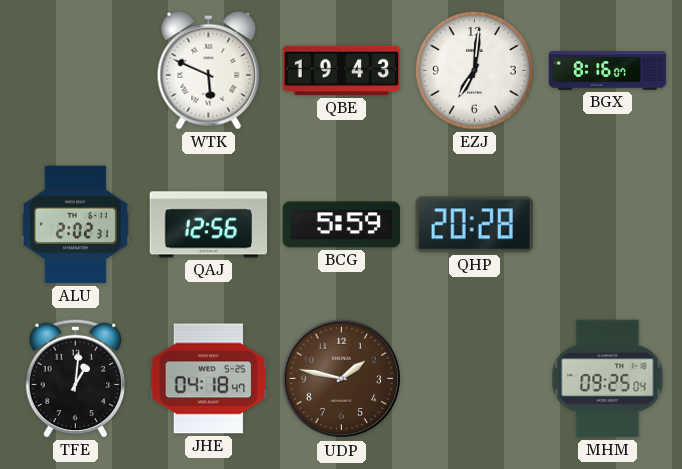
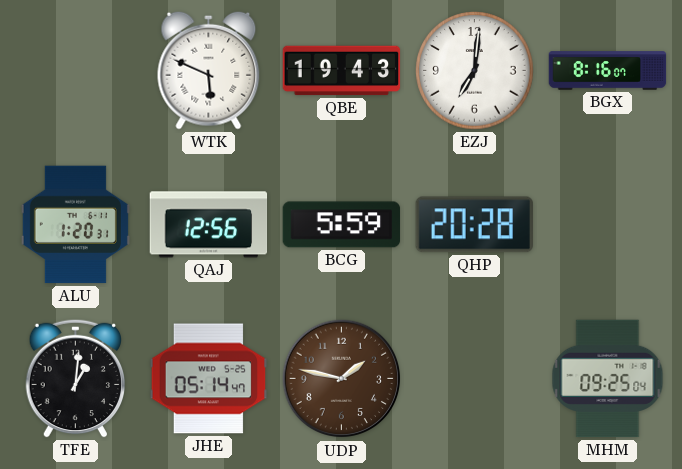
ALU: 2:02 -> 1:20
JHE: 04:18 -> 05:14
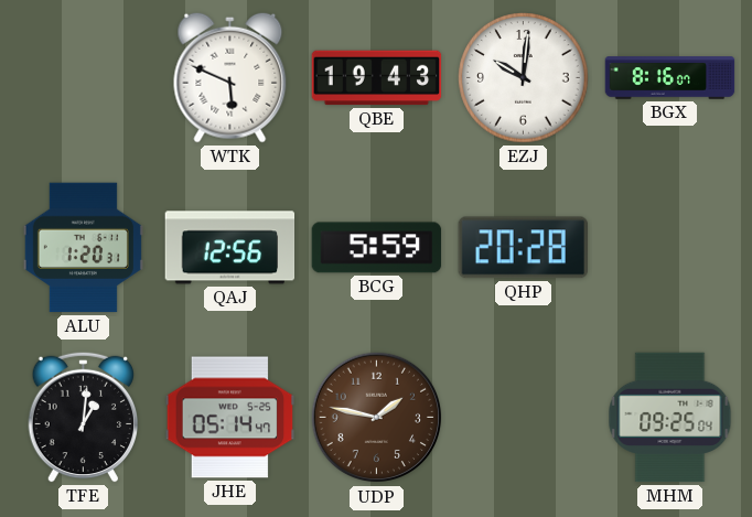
EZJ: 7:01 -> 10:01
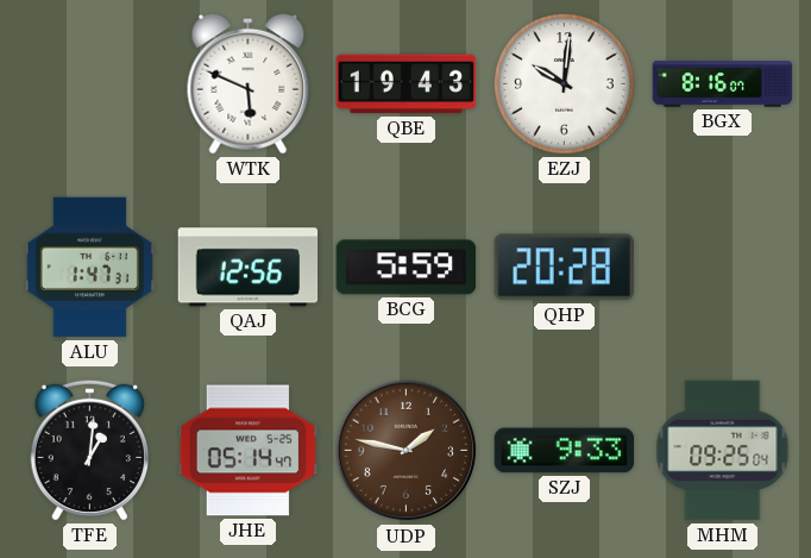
ALU: 1:20 -> 1:47
SZJ: none -> 9:33
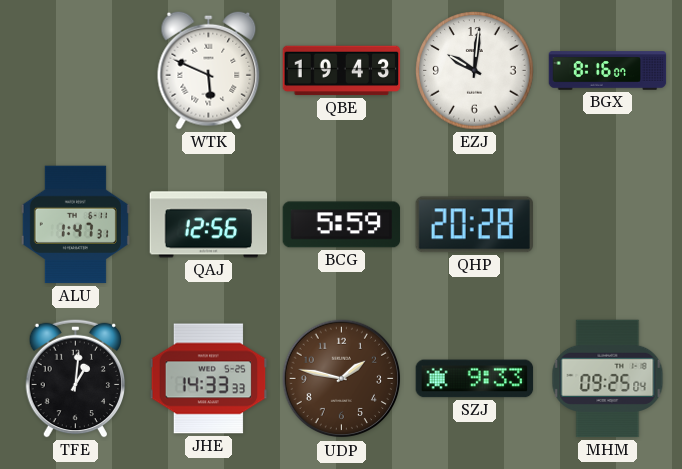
JHE: 05:14 -> 14:33
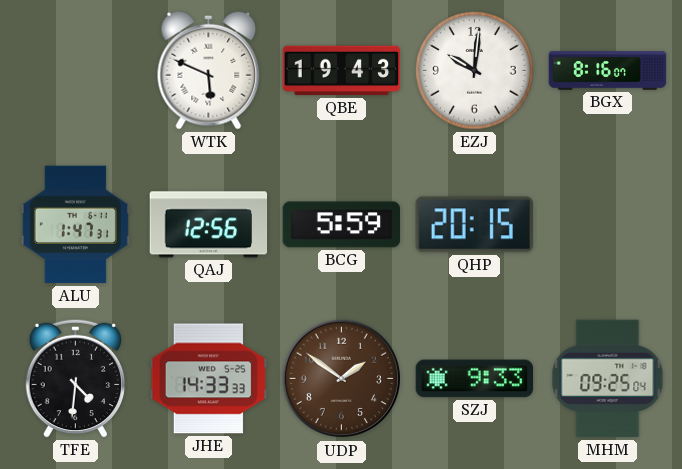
QHP: 20:28 -> 20:15
TFE: 1:01 -> 4:31
UDP: 1:47 -> 1:51
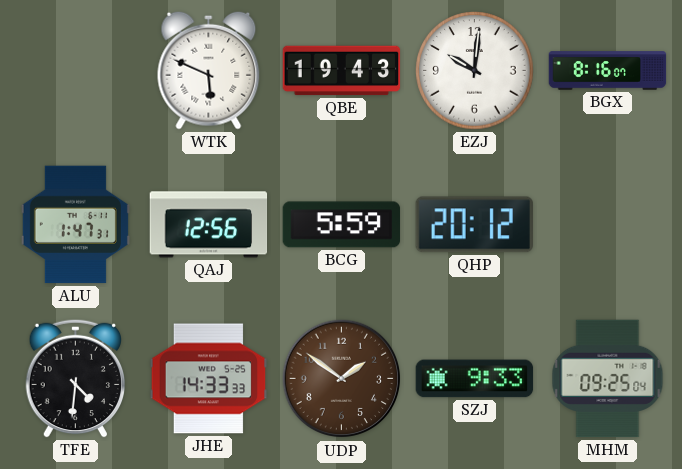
QHP: 20:15 -> 20:12
